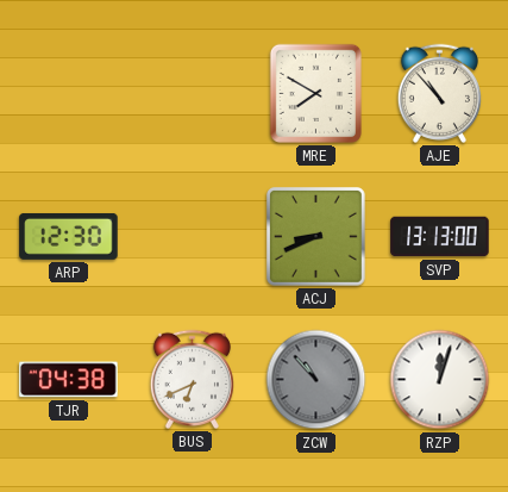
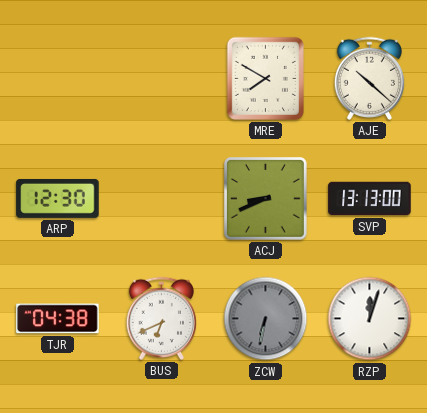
AJE: 10:53 -> 10:22
ZCW: 10:53 -> 6:32
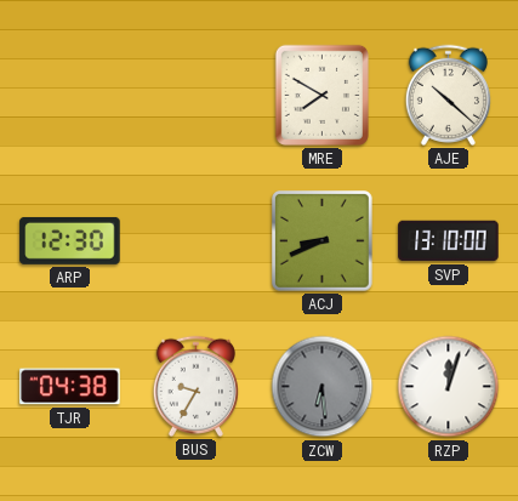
SVP: 13:13 -> 13:10
BUS: 6:41 -> 9:35
ZCW: 6:32 -> 6:29
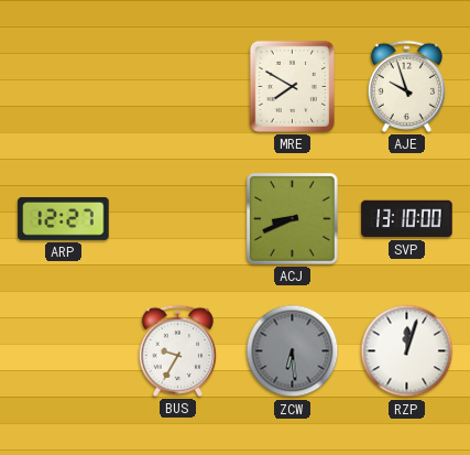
AJE: 10:22 -> 9:57
ARP: 12:30 -> 12:27
TJR: 04:38 -> none
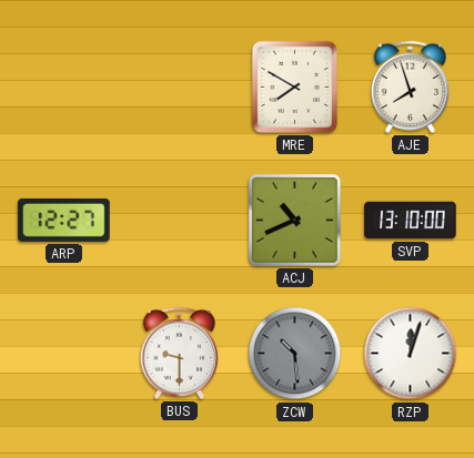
AJE: 9:57 -> 7:57
ACJ: 8:41 -> 10:41
BUS: 9:35 -> 9:30
ZCW: 6:29 -> 10:29
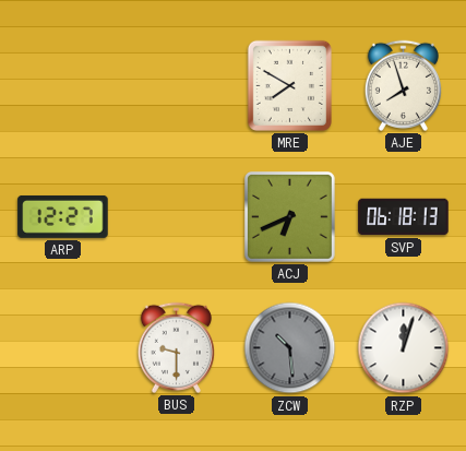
ACJ: 10:41 -> 6:41
SVP: 13:10 -> 06:18
